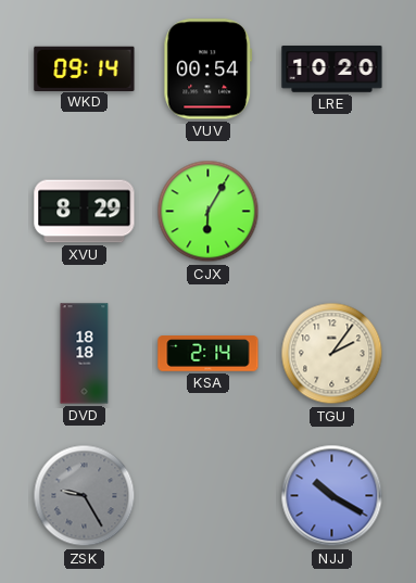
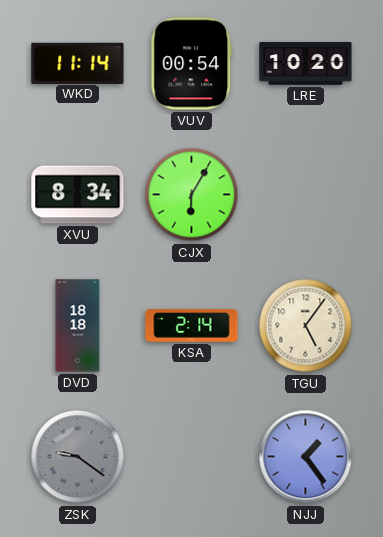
WKD: 09:14 -> 11:14
XVU: 8:29 -> 8:34
TGU: 2:06 -> 5:06
ZSK: 9:25 -> 9:21
NJJ: 10:20 -> 1:24
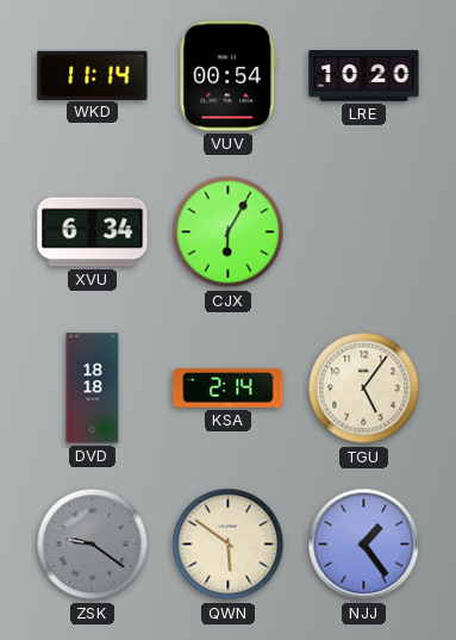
XVU: 8:34 -> 6:34
QWN: none -> 5:51
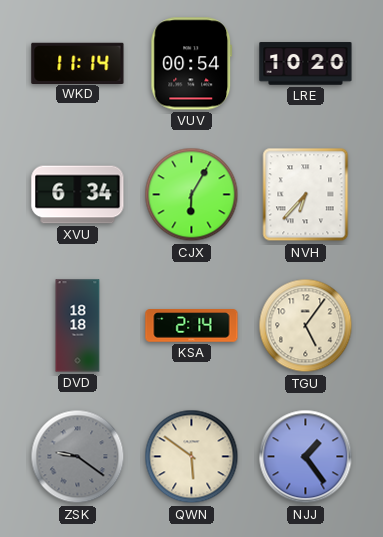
NVH: none -> 6:37
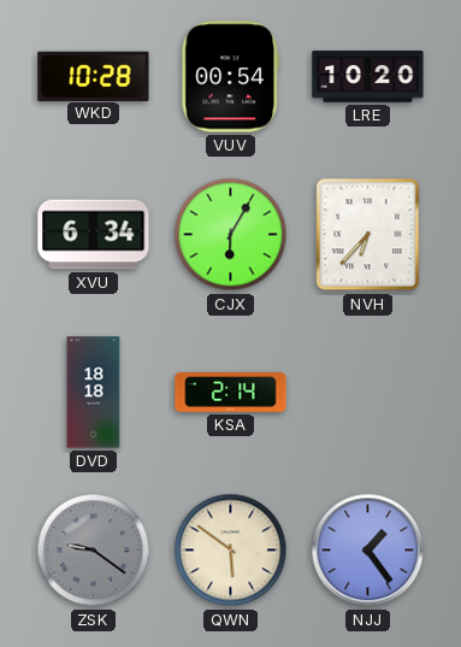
WKD: 11:14 -> 10:28
TGU: 5:06 -> none
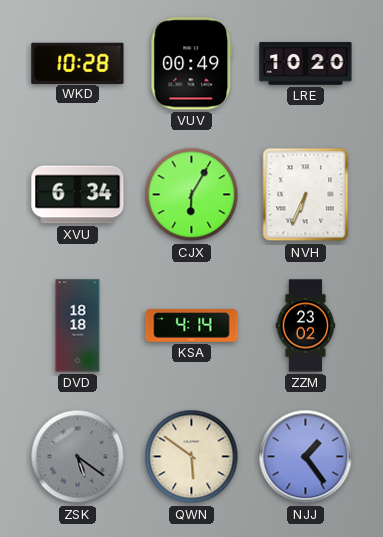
VUV: 00:54 -> 00:49
NVH: 6:37 -> 6:34
KSA: 2:14 -> 4:14
ZZM: none -> 23:02
ZSK: 9:21 -> 5:21
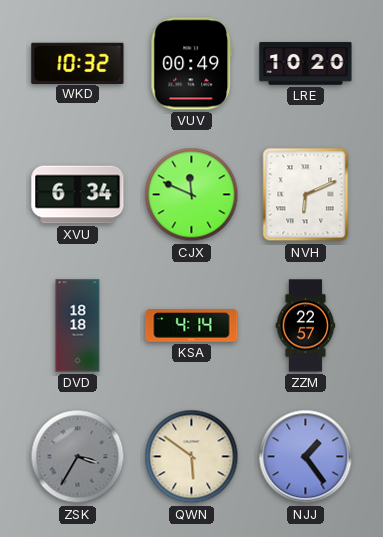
WKD: 10:28 -> 10:32
CJX: 6:05 -> 11:49
NVH: 6:34 -> 6:11
ZZM: 23:02 -> 22:57
ZSK: 5:21 -> 3:35
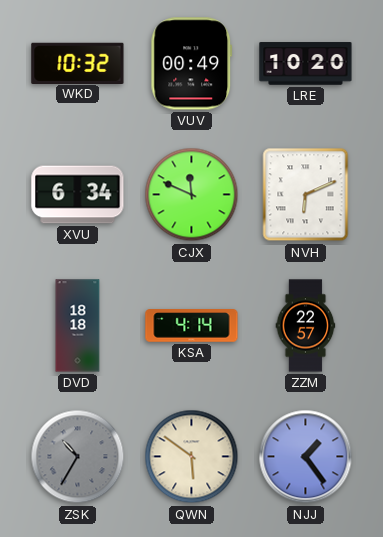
ZSK: 3:35 -> 10:35
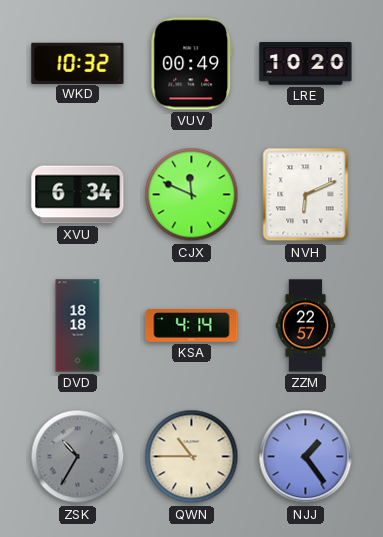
QWN: 5:51 -> 10:45
